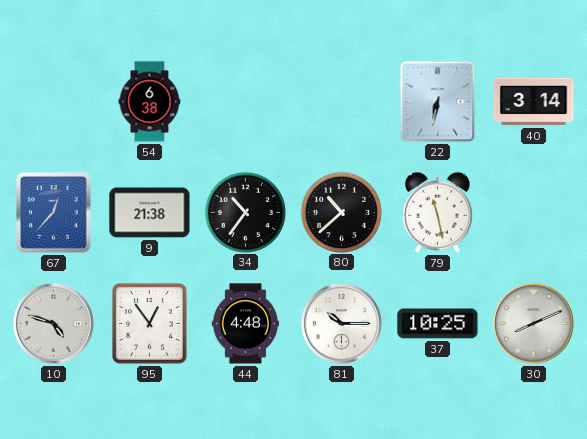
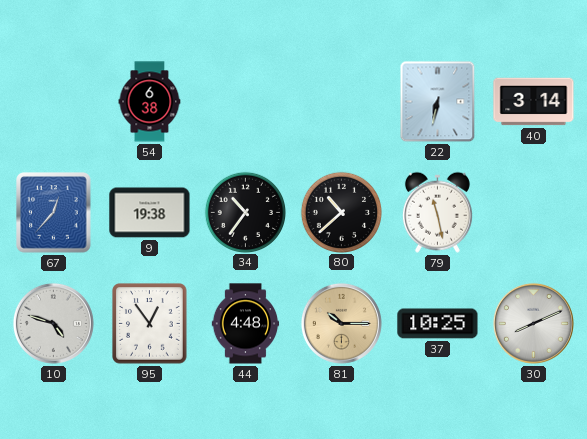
9: 21:38 -> 19:38
81 dial: white -> champagne
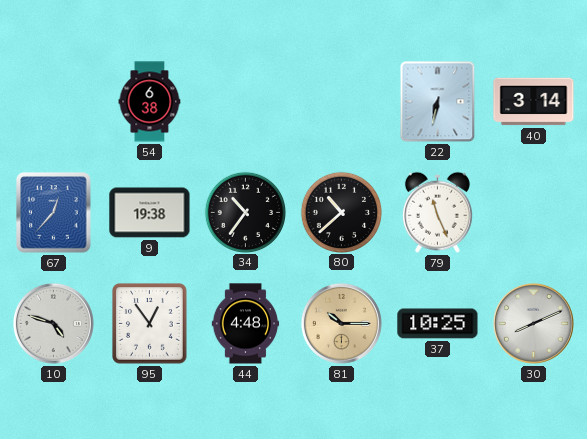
79: 11:28 -> 11:26
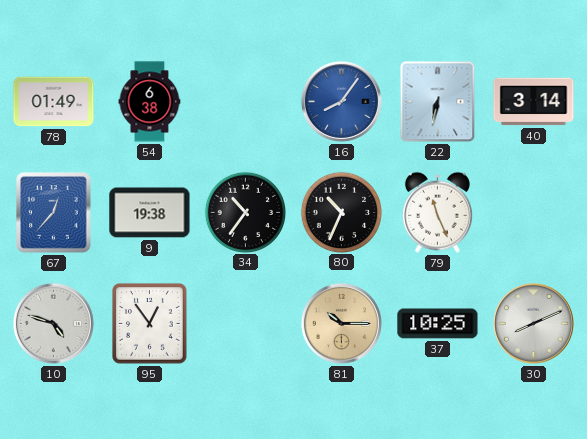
78: none -> 01:49
16: none -> 8:06
80: 10:38 -> 10:34
44: 4:48 -> none
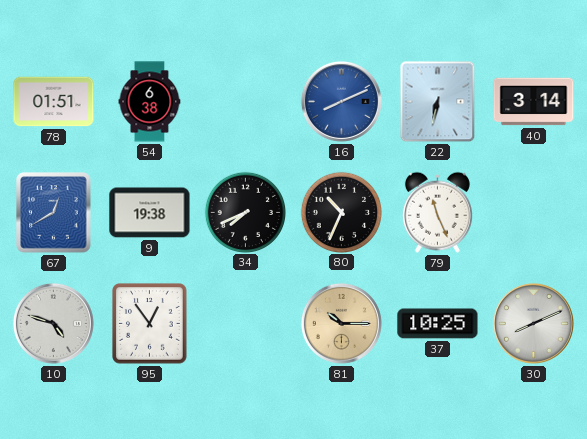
78: 01:49 -> 01:51
16: 8:06 -> 8:11
67: 12:37 -> 12:40
34: 10:36 -> 7:41
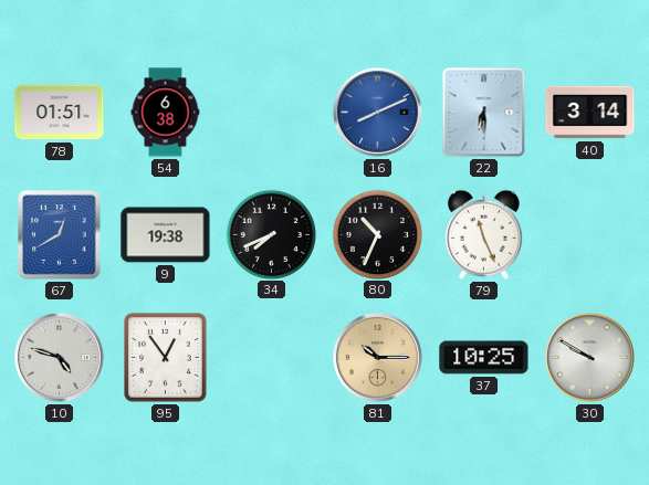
22: 6:32 -> 6:30
30: 8:11 -> 9:50
